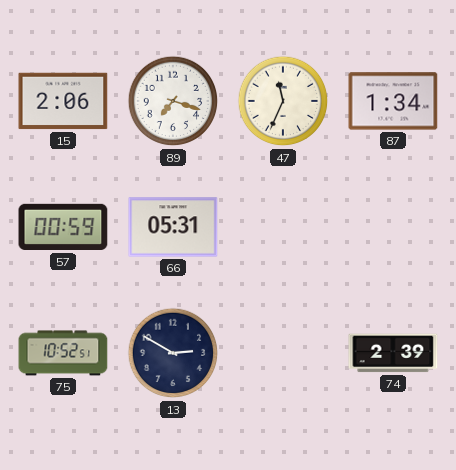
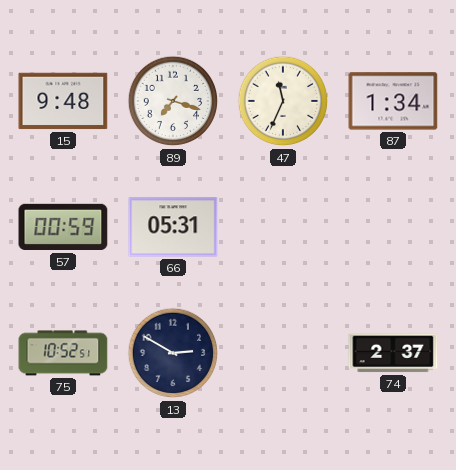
15: 2:06 -> 9:48
74: 2:39 -> 2:37
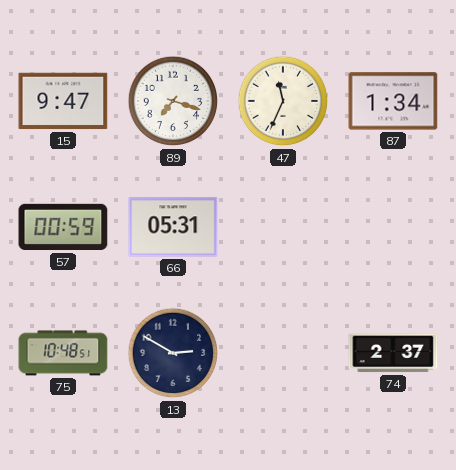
15: 9:48 -> 9:47
75: 10:52 -> 10:48
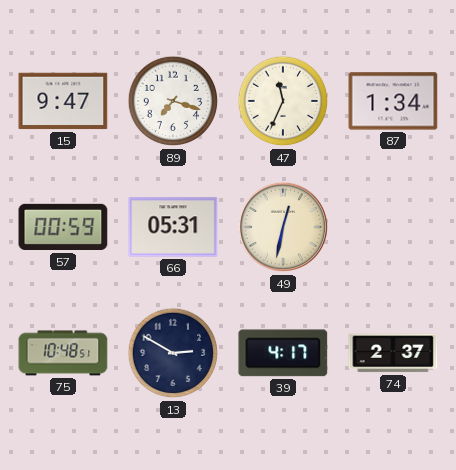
49: none -> 12:32
39: none -> 4:17
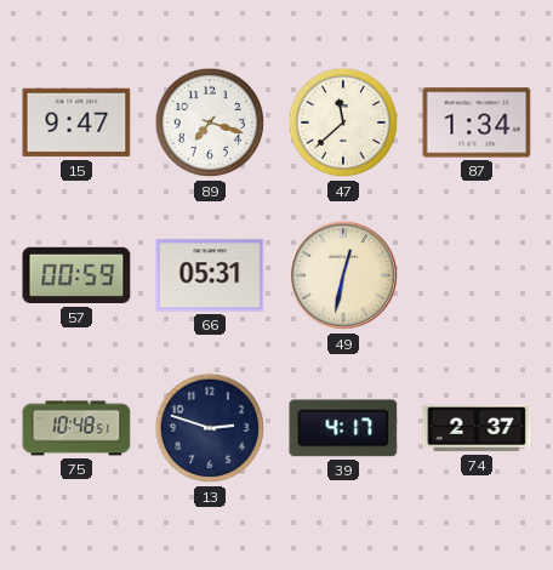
47: 11:34 -> 11:38
13: 2:50 -> 2:48
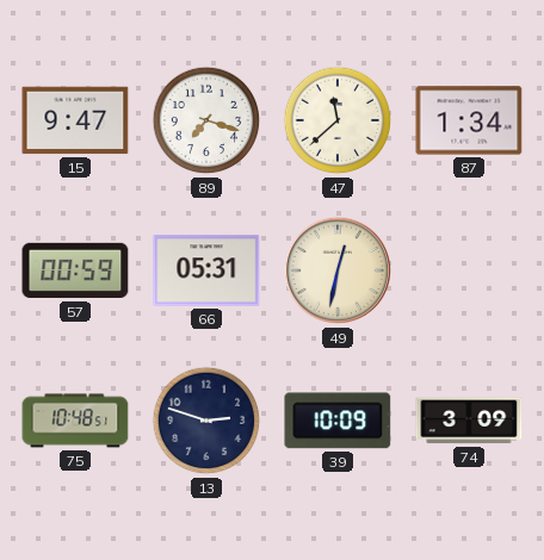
39: 4:17 -> 10:09
74: 2:37 -> 3:09
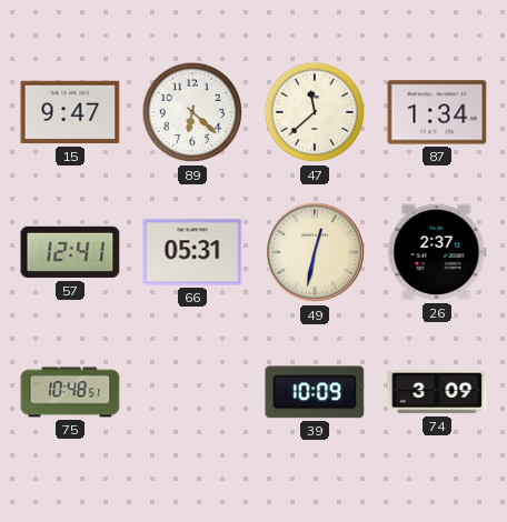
89: 7:18 -> 6:22
57: 00:59 -> 12:41
26: none -> 2:37
13: 2:48 -> none
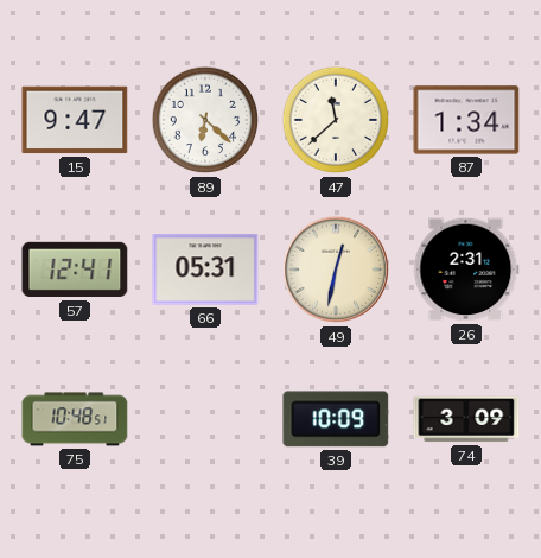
26: 2:37 -> 2:31
